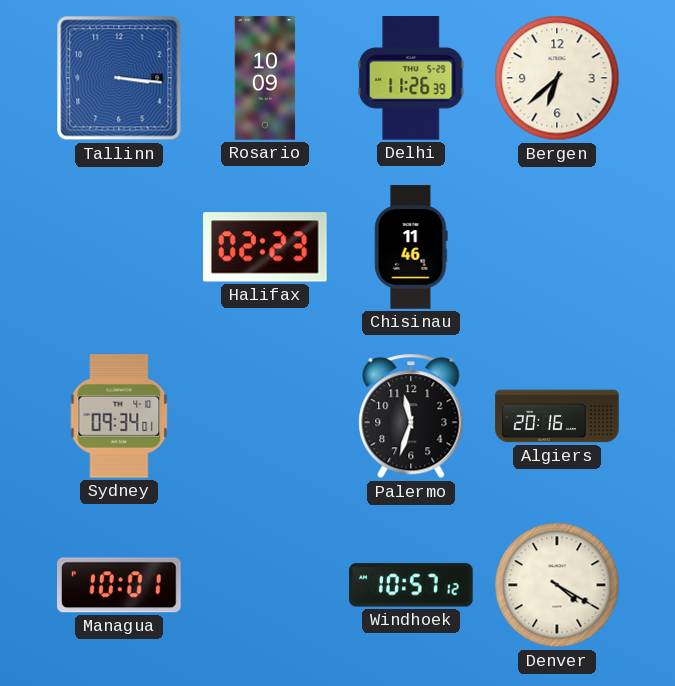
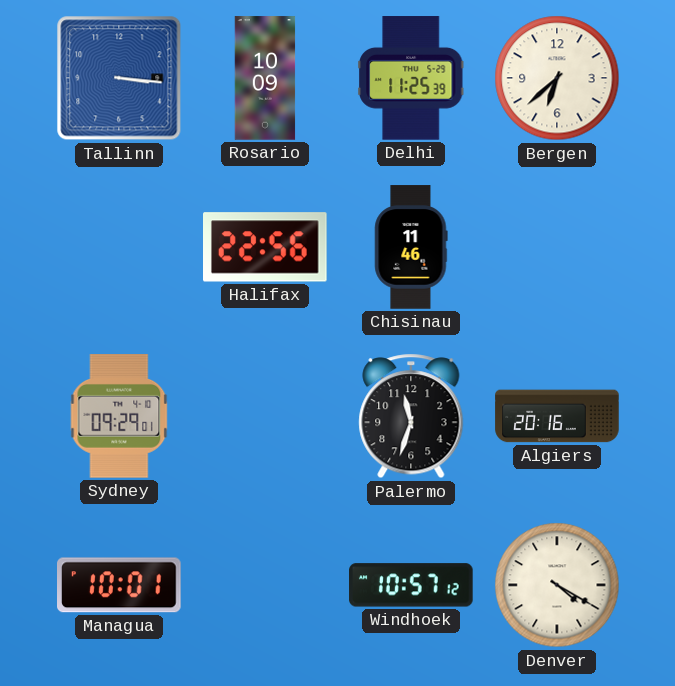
Delhi: 11:26 -> 11:25
Halifax: 02:23 -> 22:56
Sydney: 09:34 -> 09:29
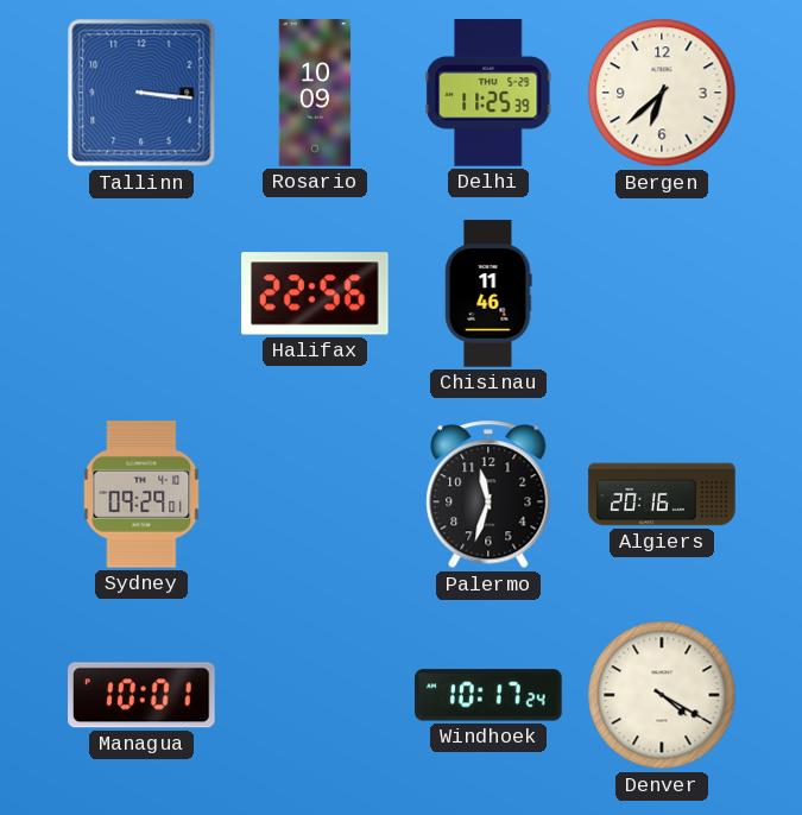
Windhoek: 10:57 -> 10:17
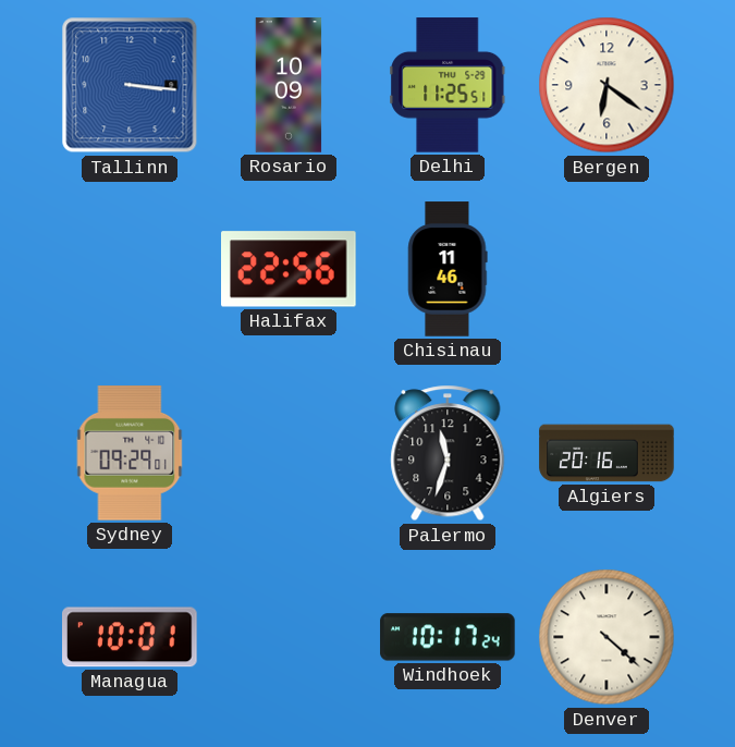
Delhi: 11:25:39 -> 11:25:51
Bergen: 6:38 -> 6:21
Denver: 4:20 -> 4:22
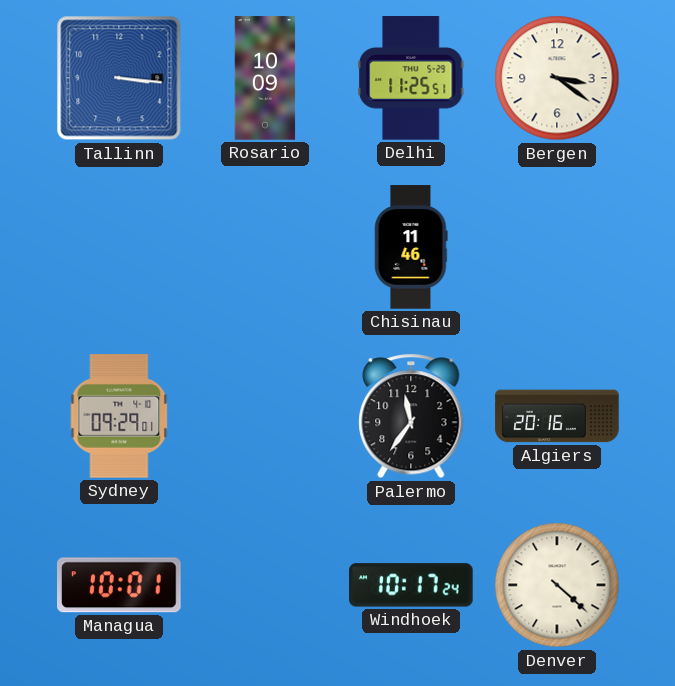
Bergen: 6:21 -> 3:21
Halifax: 22:56 -> none
Palermo: 11:33 -> 11:36
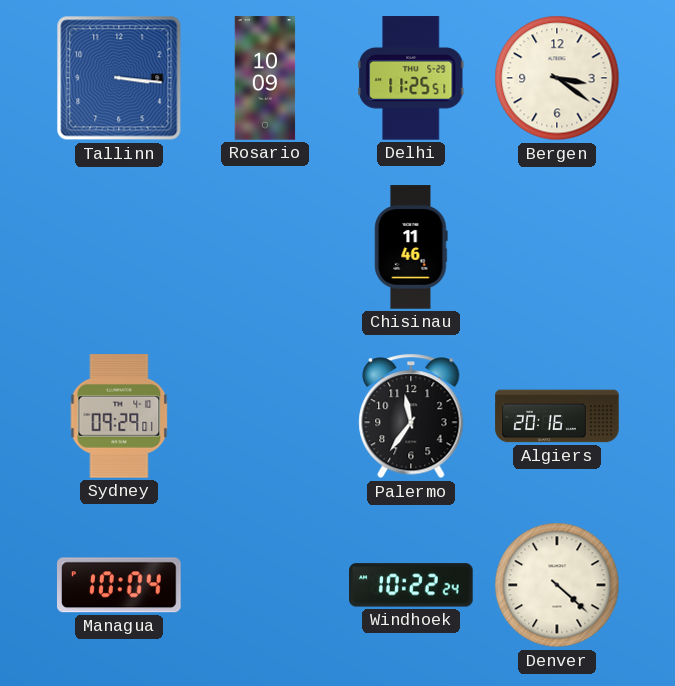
Managua: 10:01 -> 10:04
Windhoek: 10:17 -> 10:22
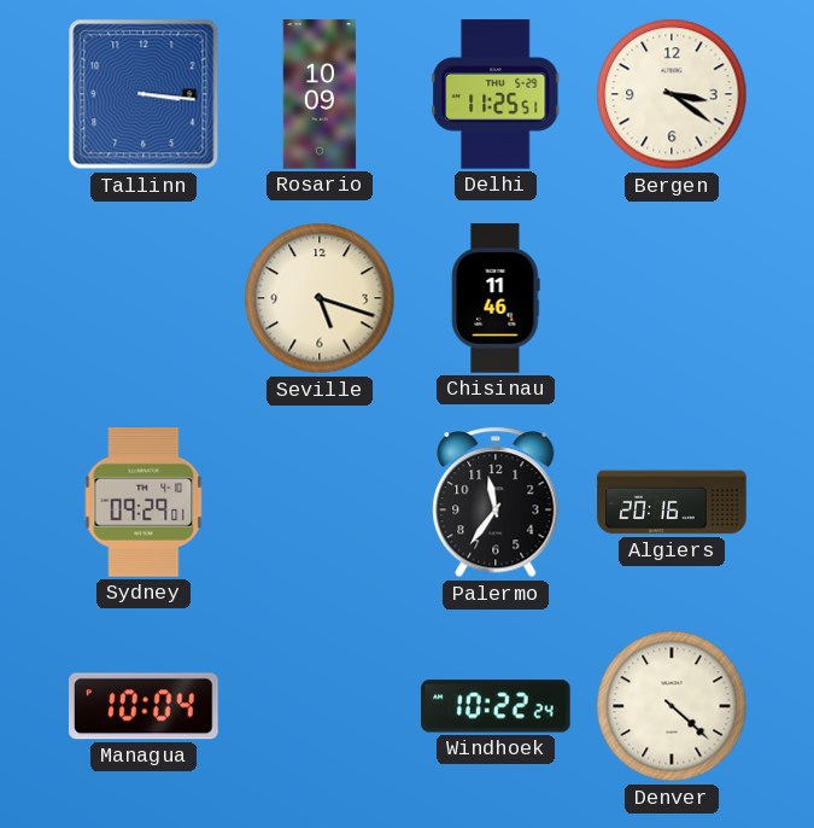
Seville: none -> 5:18
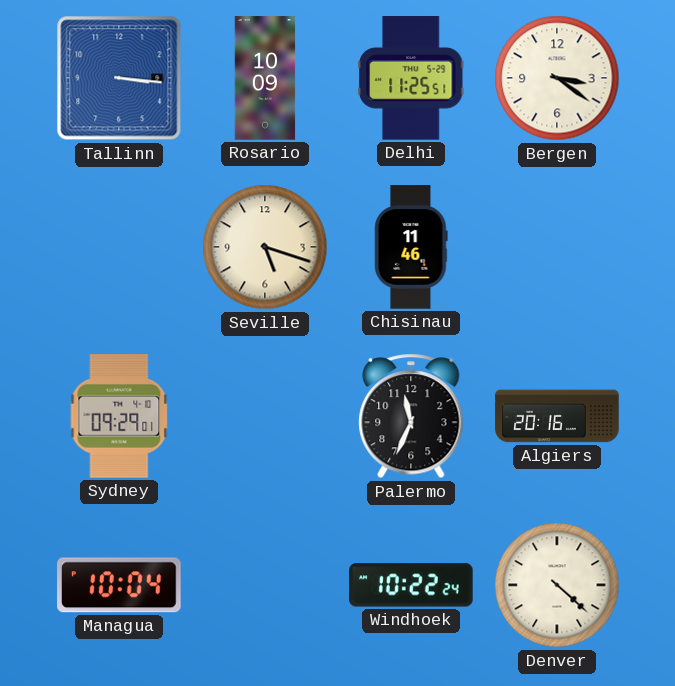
Palermo: 11:36 -> 11:34
